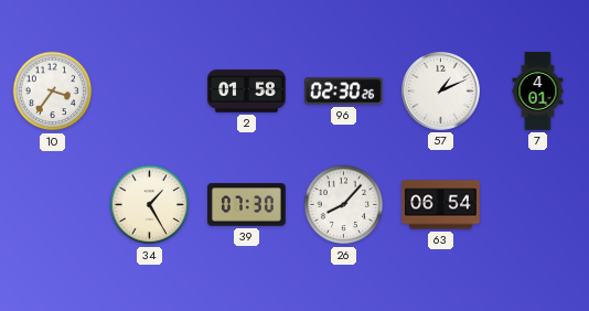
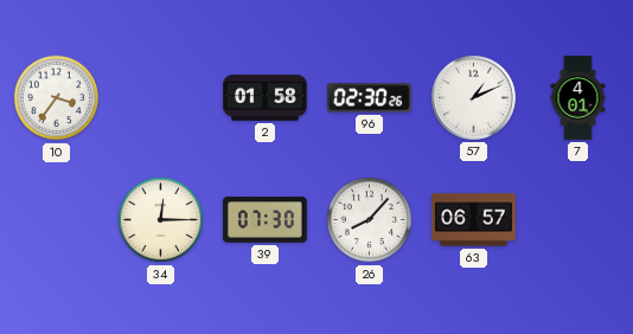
34: 1:25 -> 12:15
63: 06:54 -> 06:57
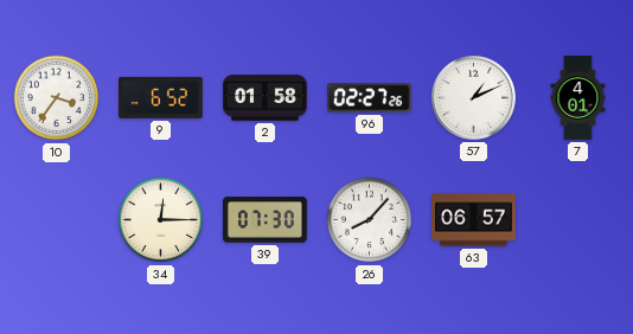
9: none -> 6:52
96: 02:30 -> 02:27
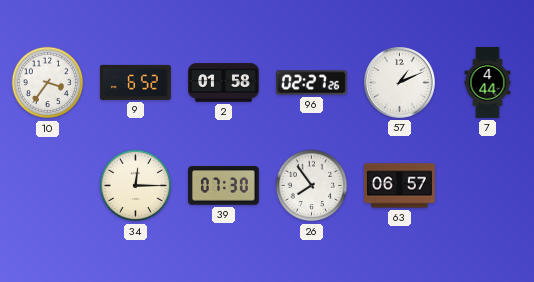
7: 4:01 -> 4:44
26: 8:07 -> 7:54
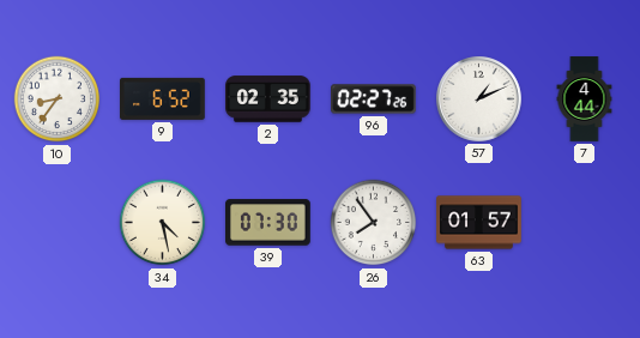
10: 3:36 -> 8:36
2: 01:58 -> 02:35
34: 12:15 -> 4:28
63: 06:57 -> 01:57
